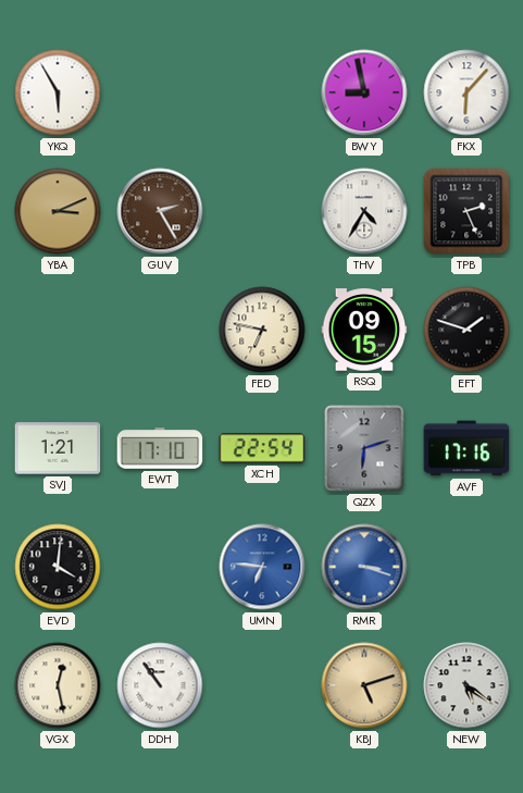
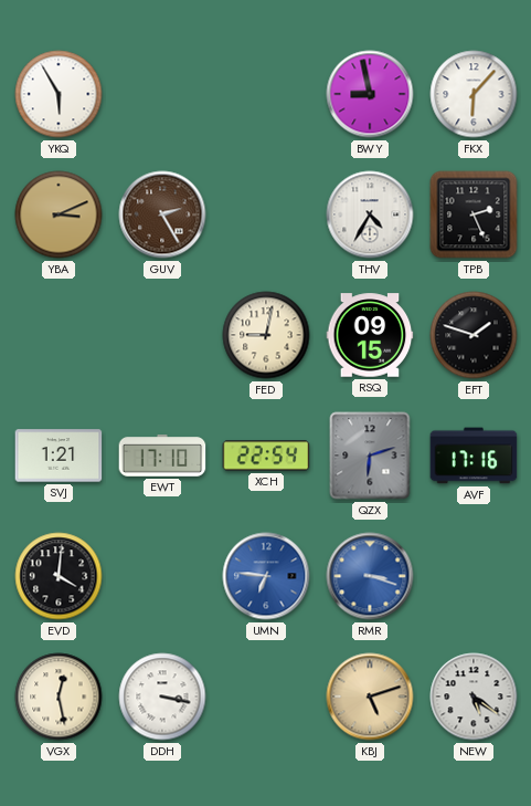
FED: 6:47 -> 9:02
DDH: 10:54 -> 3:17
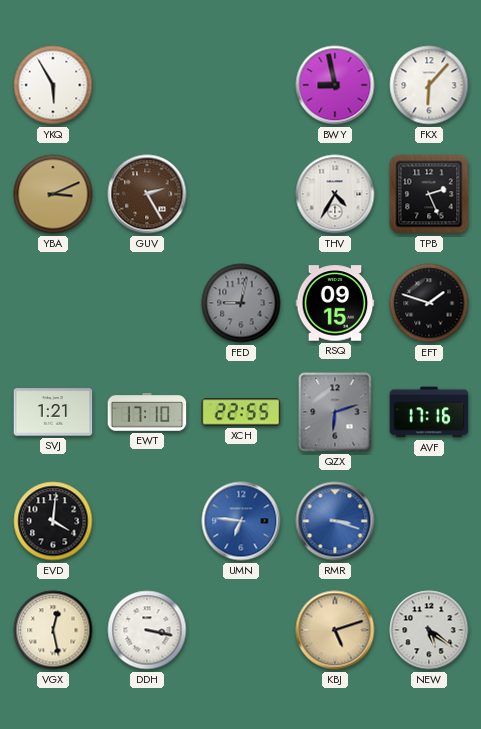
FED dial: cream -> grey
XCH: 22:54 -> 22:55
